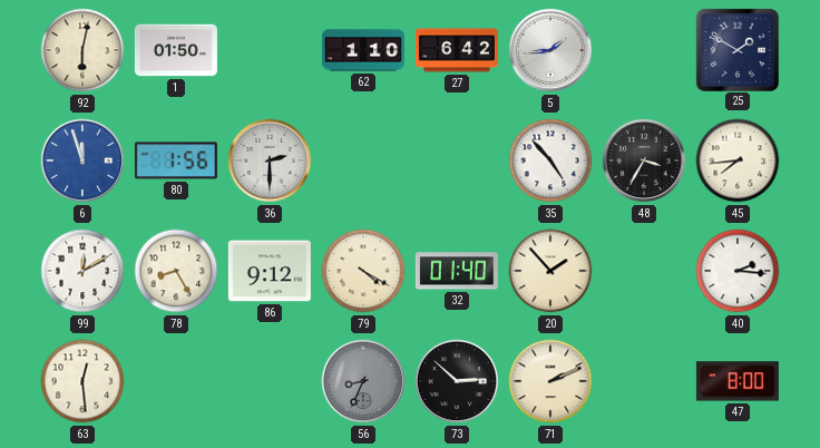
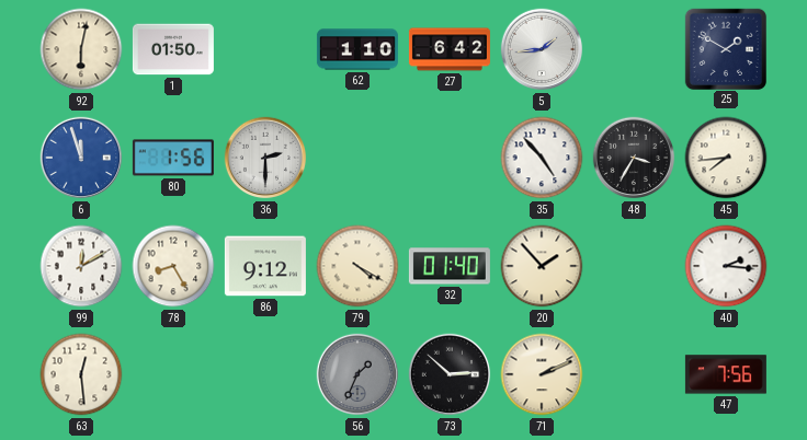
56: 8:34 -> 1:34
47: 8:00 -> 7:56
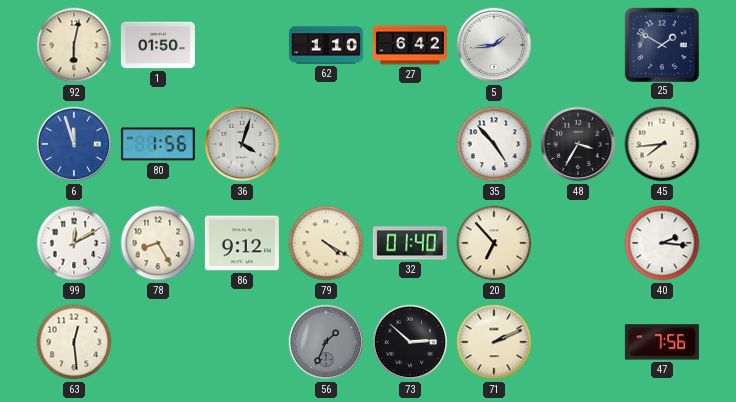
36: 2:30 -> 4:03
20: 1:53 -> 6:53
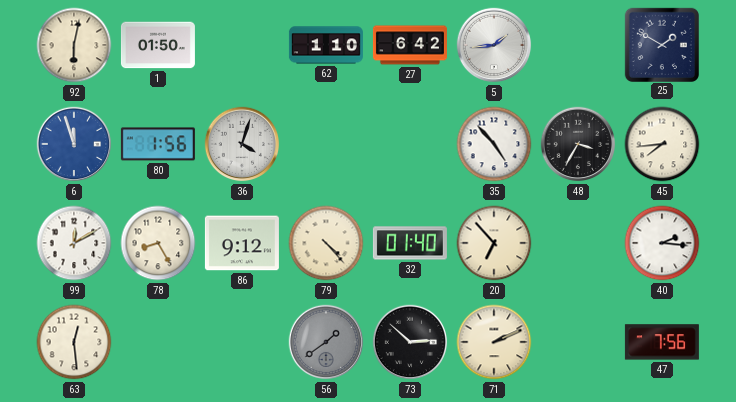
79: 4:20 -> 4:23
56: 1:34 -> 1:39
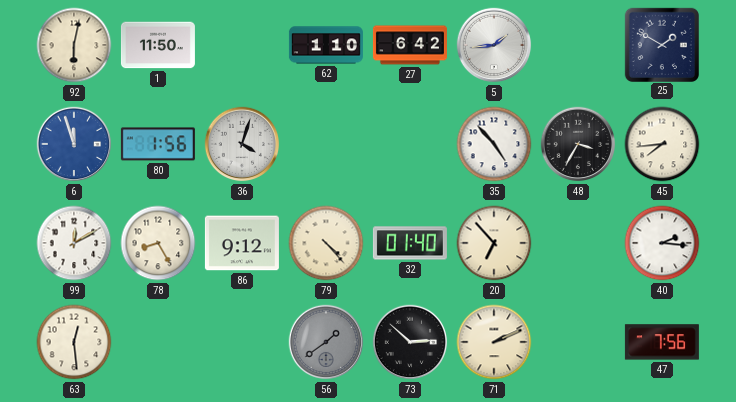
1: 01:50 -> 11:50
